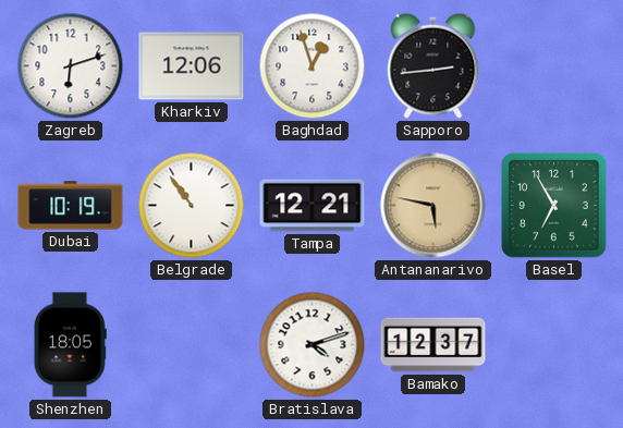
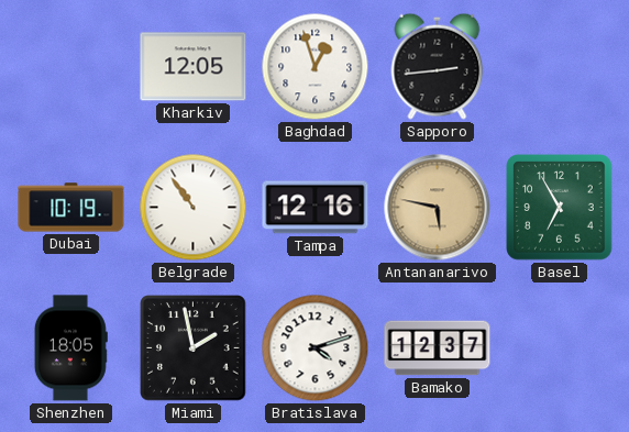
Zagreb: 6:12 -> none
Kharkiv: 12:06 -> 12:05
Tampa: 12:21 -> 12:16
Miami: none -> 1:58
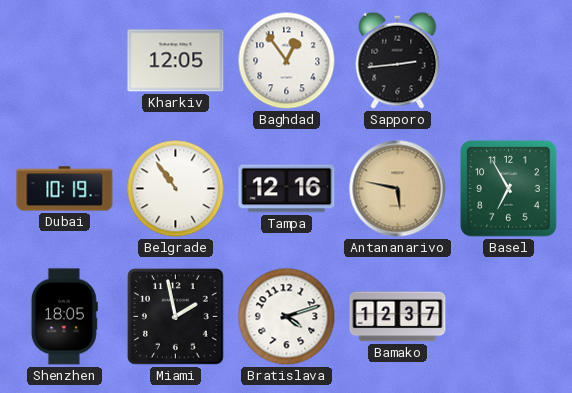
Baghdad: 12:57 -> 12:54
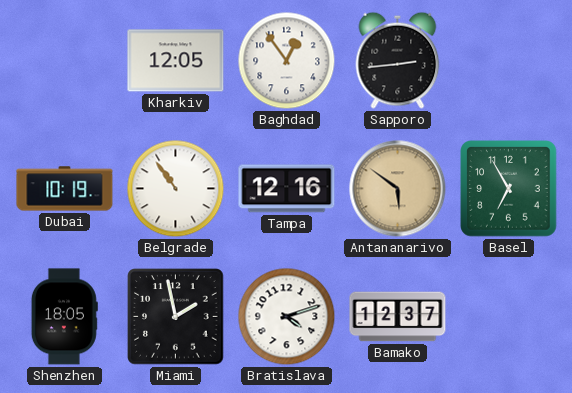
Antananarivo: 5:47 -> 5:51
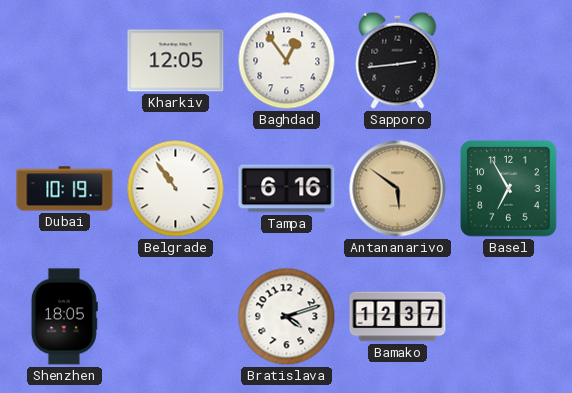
Tampa: 12:16 -> 6:16
Miami: 1:58 -> none
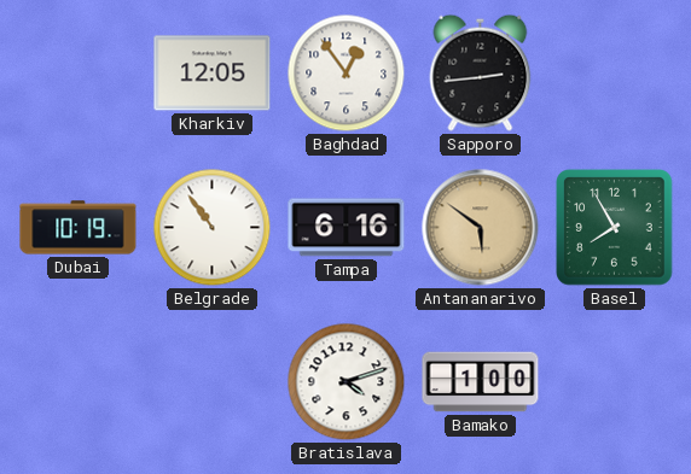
Basel: 6:55 -> 7:55
Shenzhen: 18:05 -> none
Bamako: 12:37 -> 1:00
